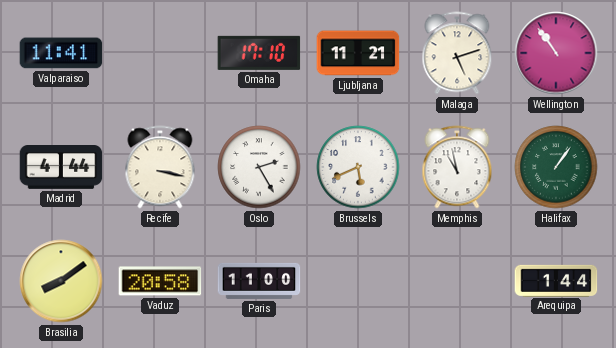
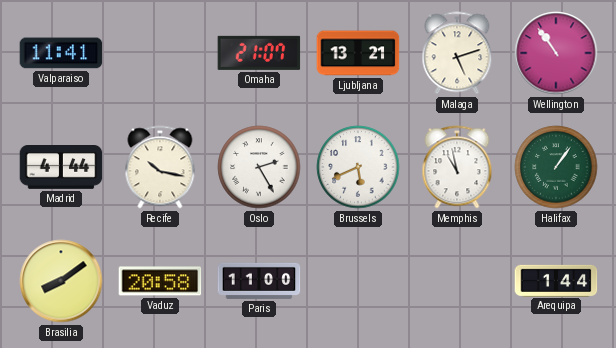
Omaha: 17:10 -> 21:07
Ljubljana: 11:21 -> 13:21
Recife: 3:17 -> 10:17
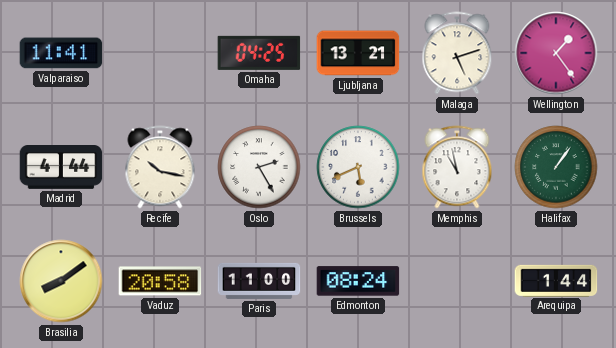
Omaha: 21:07 -> 04:25
Wellington: 10:54 -> 1:24
Edmonton: none -> 08:24
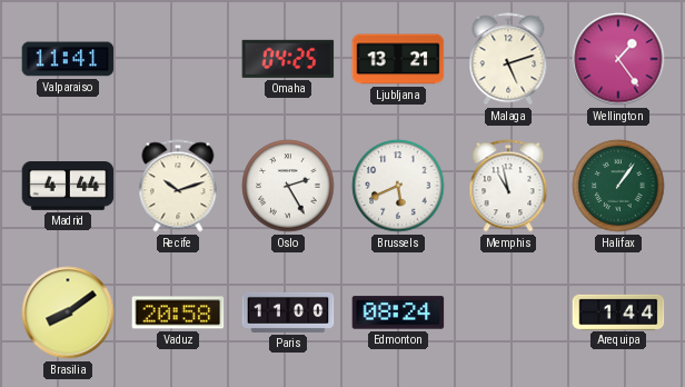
Recife: 10:17 -> 10:12
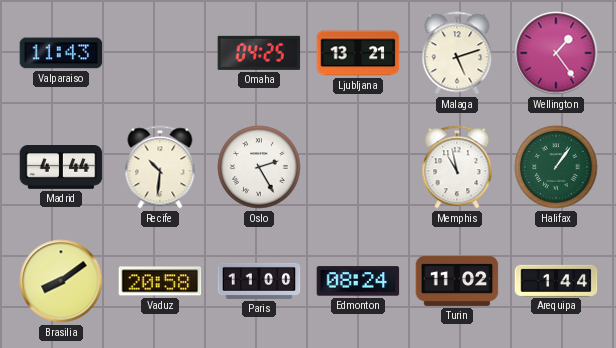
Valparaiso: 11:41 -> 11:43
Recife: 10:12 -> 10:31
Brussels: 5:41 -> none
Turin: none -> 11:02
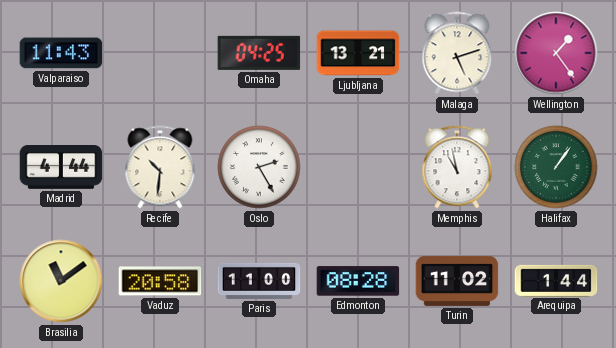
Brasilia: 8:09 -> 11:09
Edmonton: 08:24 -> 08:28
